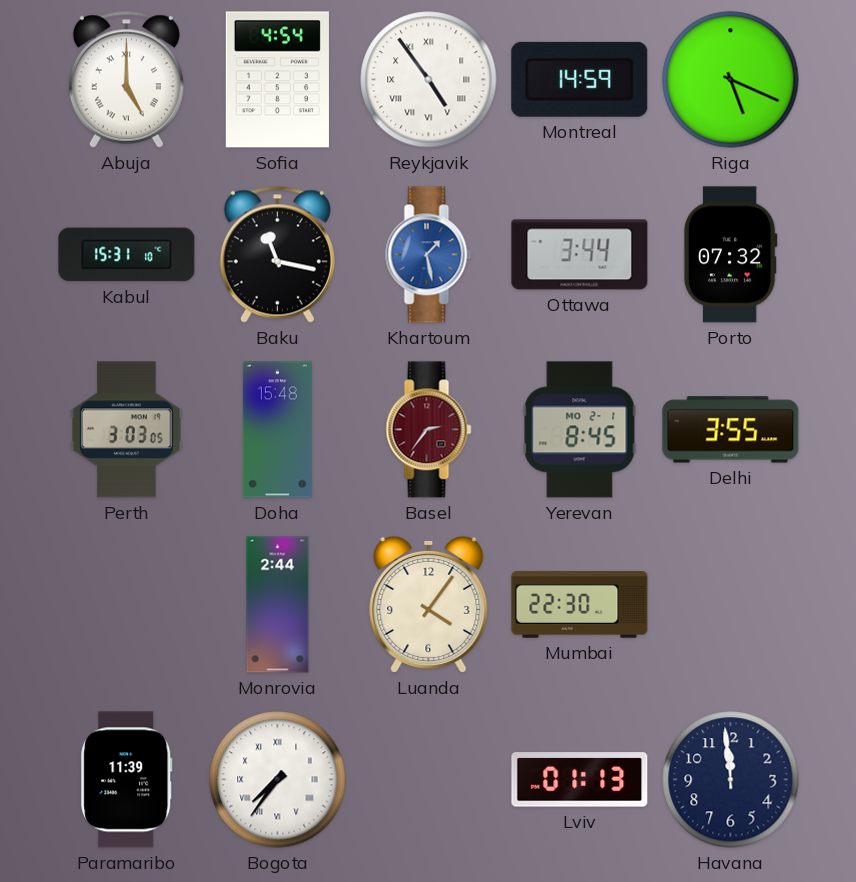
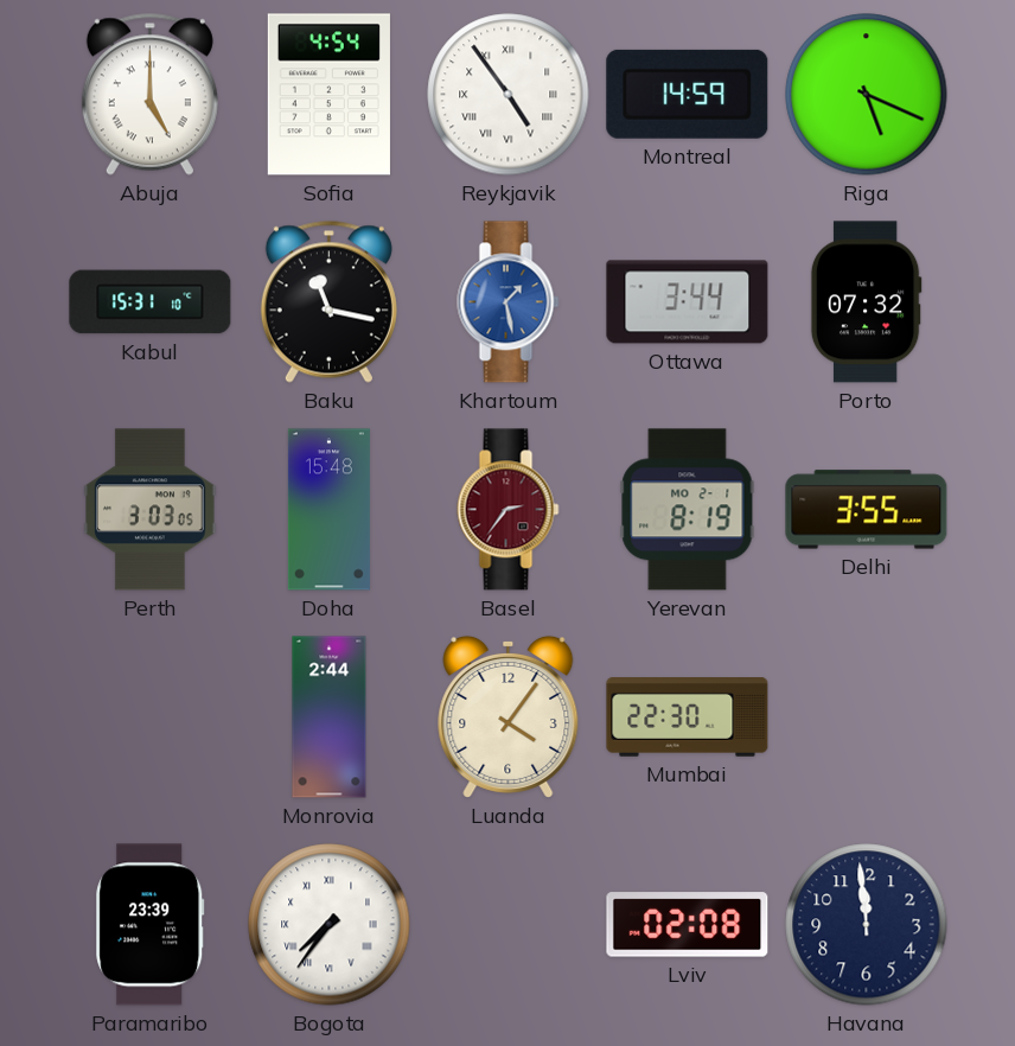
Yerevan: 8:45 -> 8:19
Paramaribo: 11:39 -> 23:39
Lviv: 01:13 -> 02:08
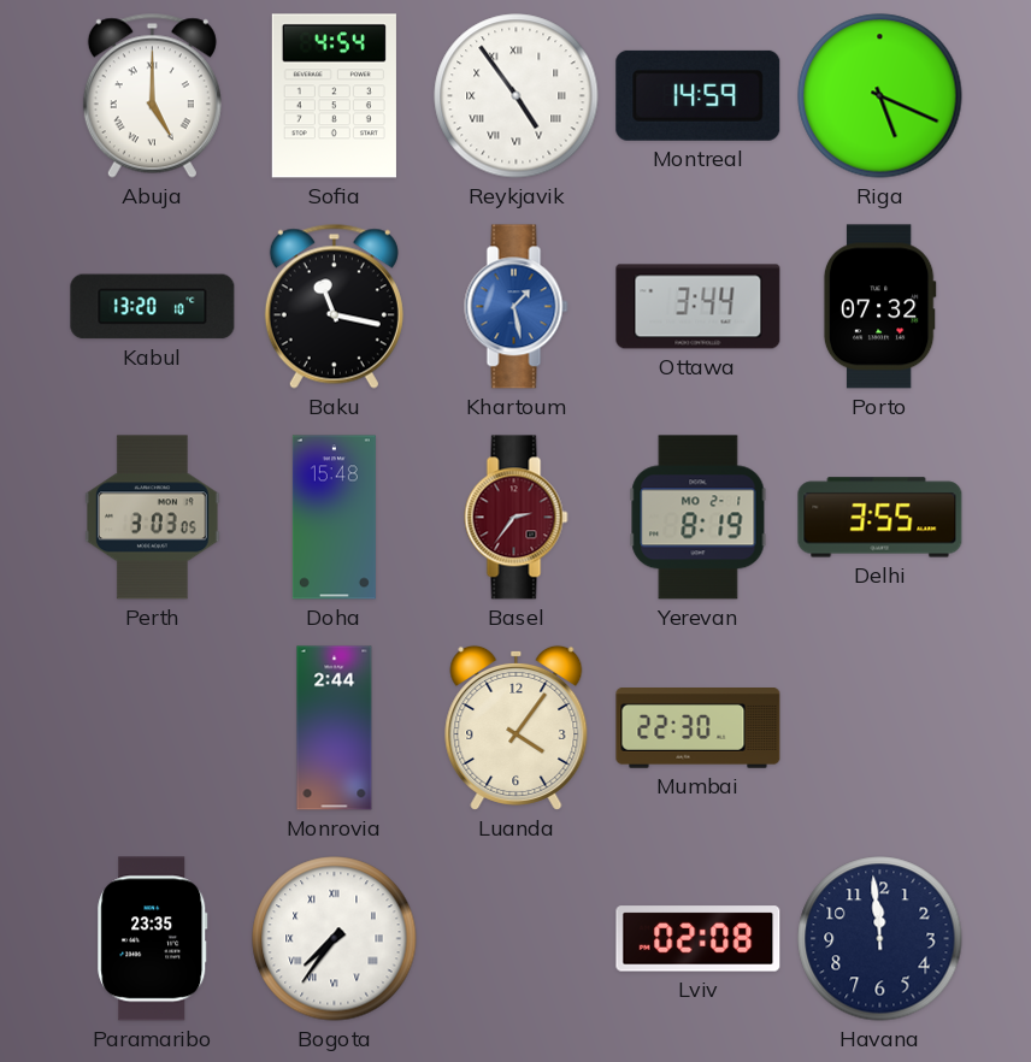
Kabul: 15:31 -> 13:20
Paramaribo: 23:39 -> 23:35
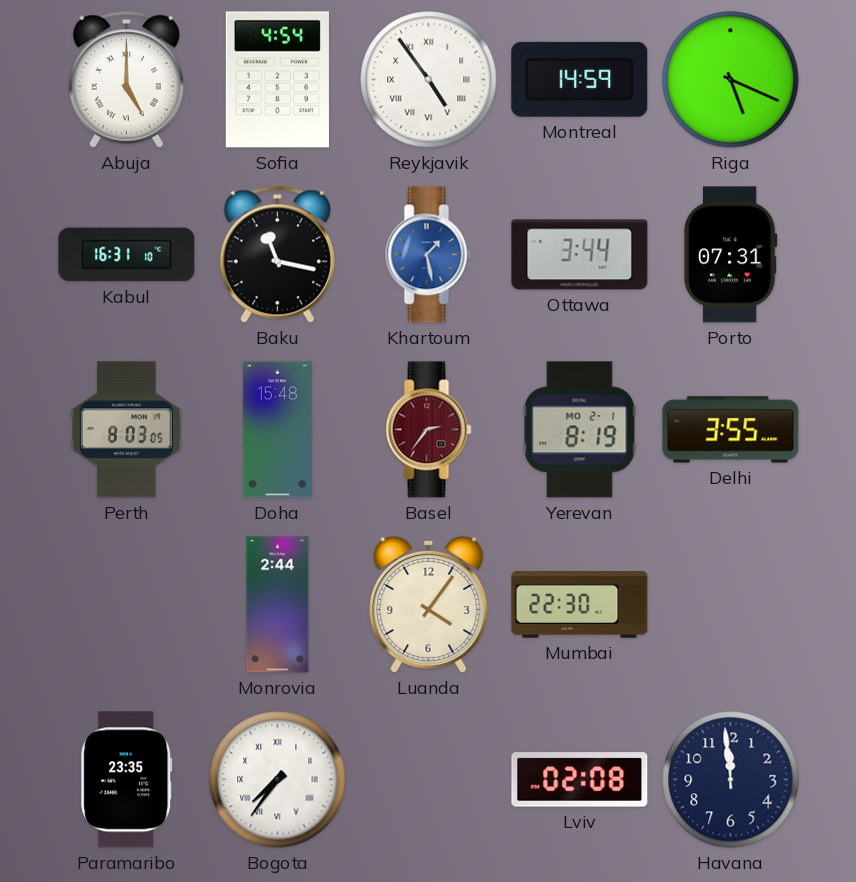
Kabul: 13:20 -> 16:31
Porto: 07:32 -> 07:31
Perth: 3:03 -> 8:03
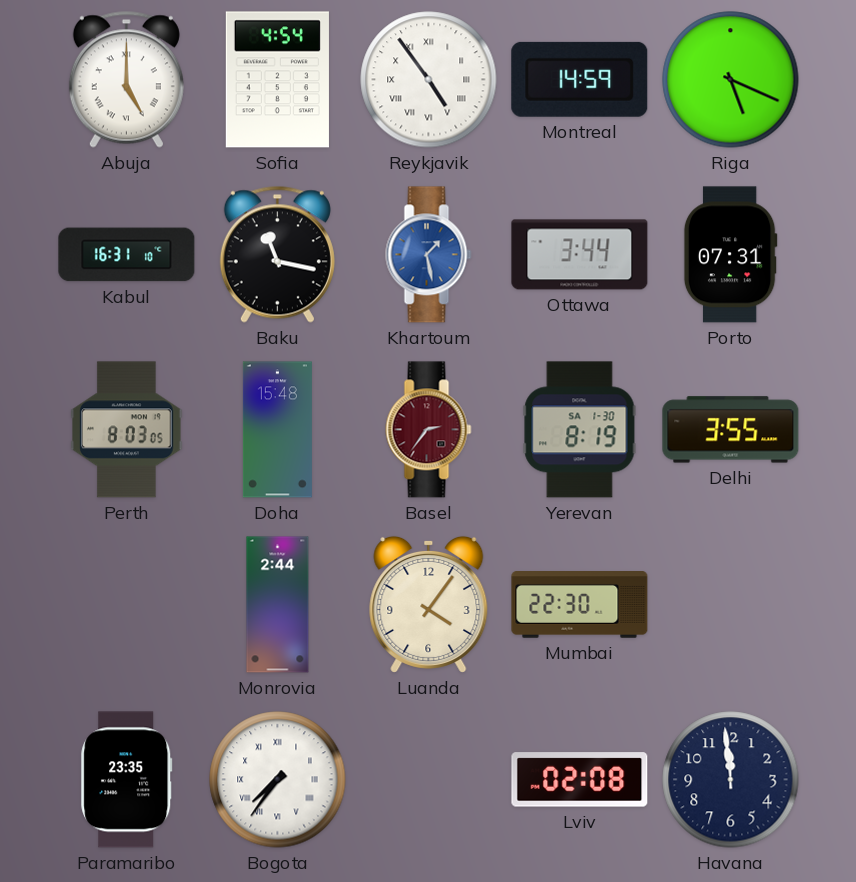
Yerevan date: MO 2-1 -> SA 1-30
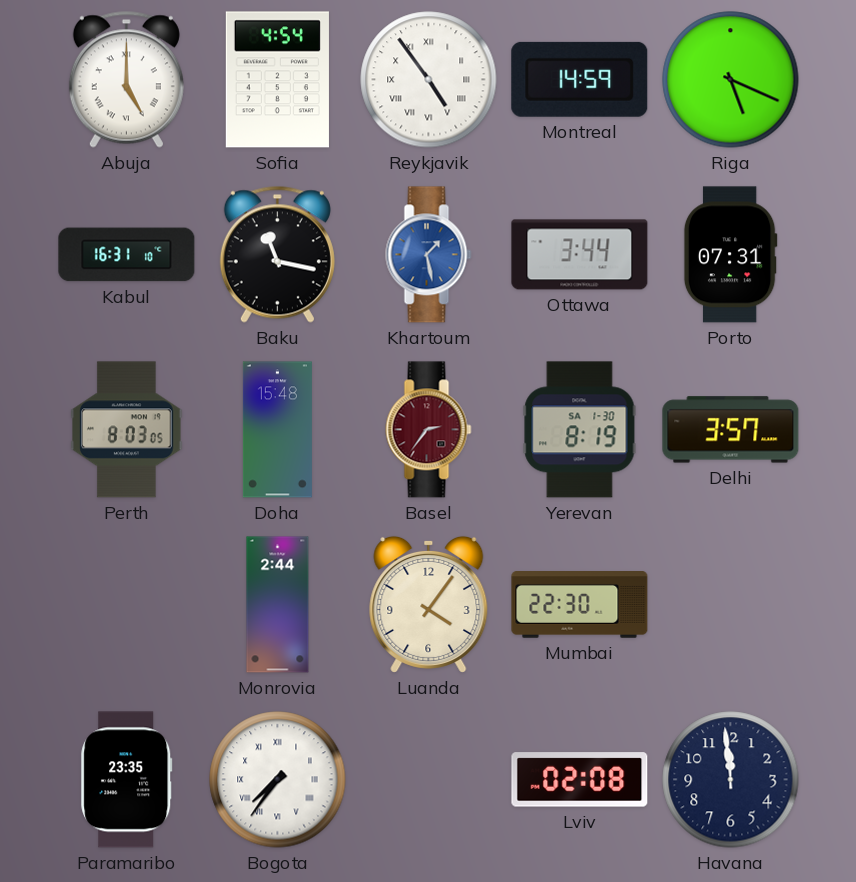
Delhi: 3:55 -> 3:57
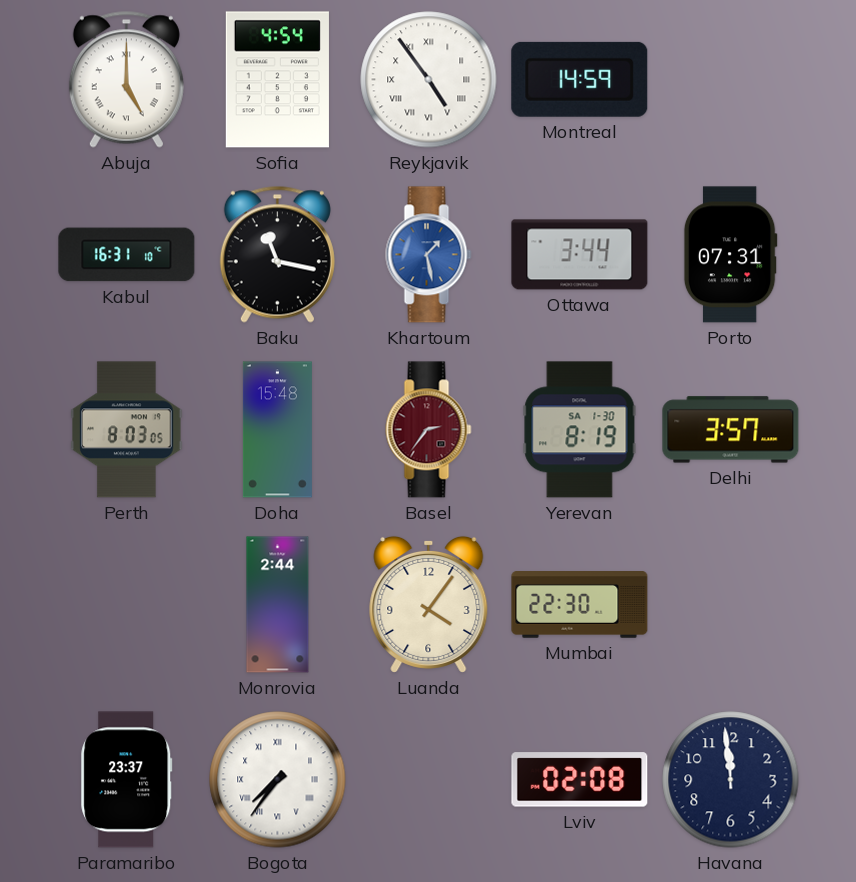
Riga: 5:19 -> none
Paramaribo: 23:35 -> 23:37
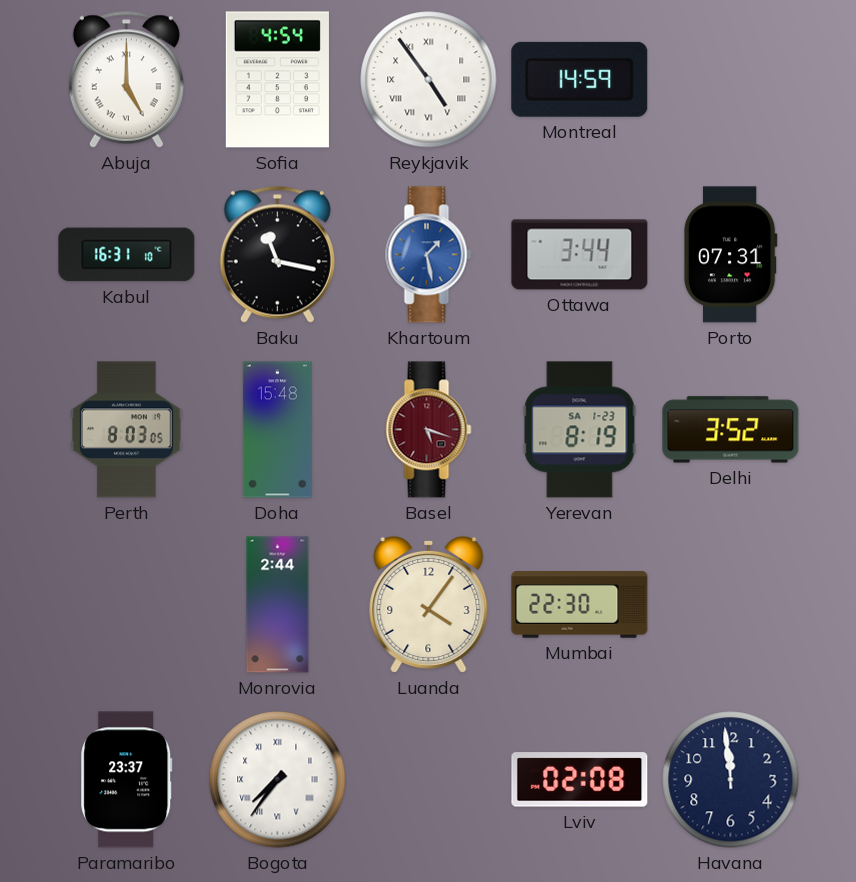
Basel: 2:36 -> 5:18
Yerevan date: SA 1-30 -> SA 1-23
Delhi: 3:57 -> 3:52
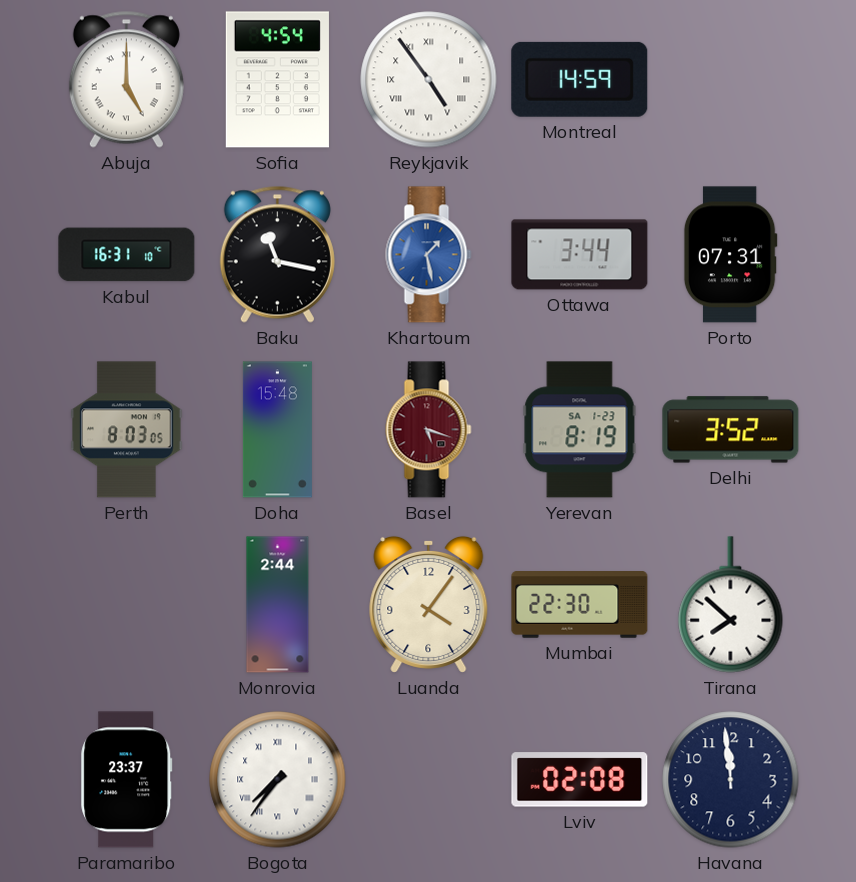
Tirana: none -> 7:52
